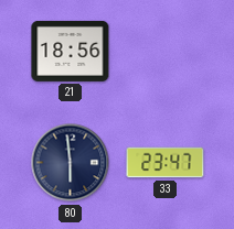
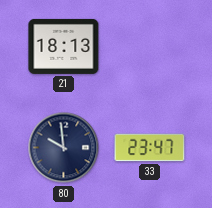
21: 18:56 -> 18:13
80: 5:59 -> 9:59
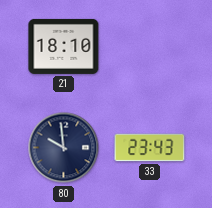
21: 18:13 -> 18:10
33: 23:47 -> 23:43
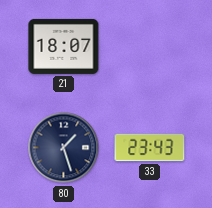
21: 18:10 -> 18:07
80: 9:59 -> 1:27
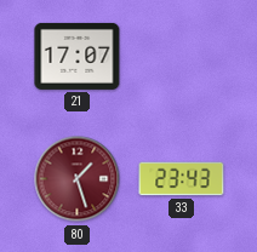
21: 18:07 -> 17:07
80 dial: navy -> burgundy
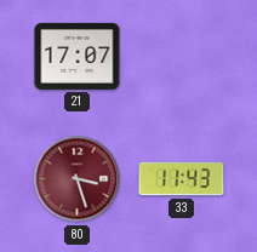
80: 1:27 -> 3:27
33: 23:43 -> 11:43
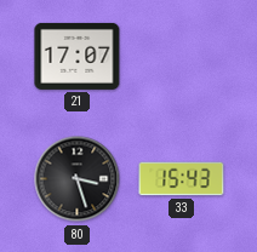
80 dial: burgundy -> black
33: 11:43 -> 15:43
